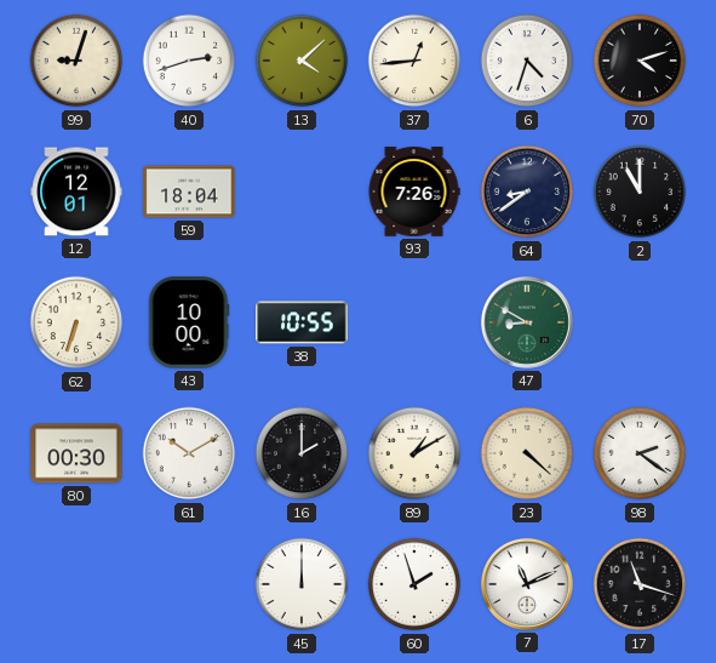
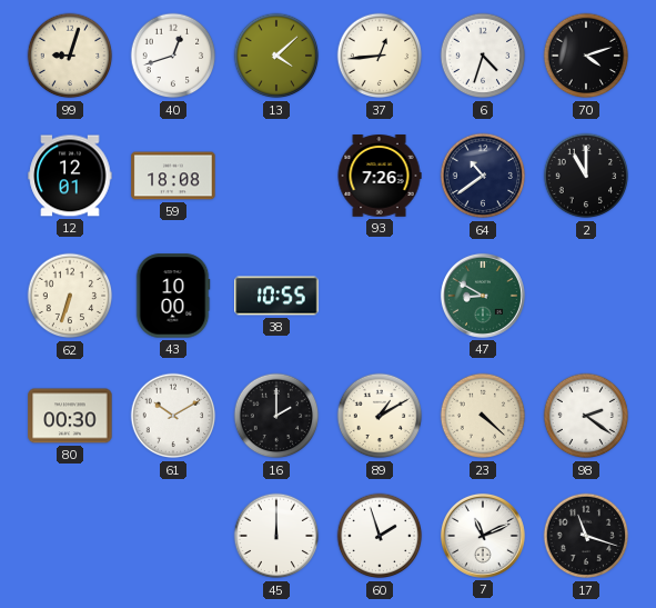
40: 2:42 -> 12:42
59: 18:04 -> 18:08
64: 8:39 -> 10:39
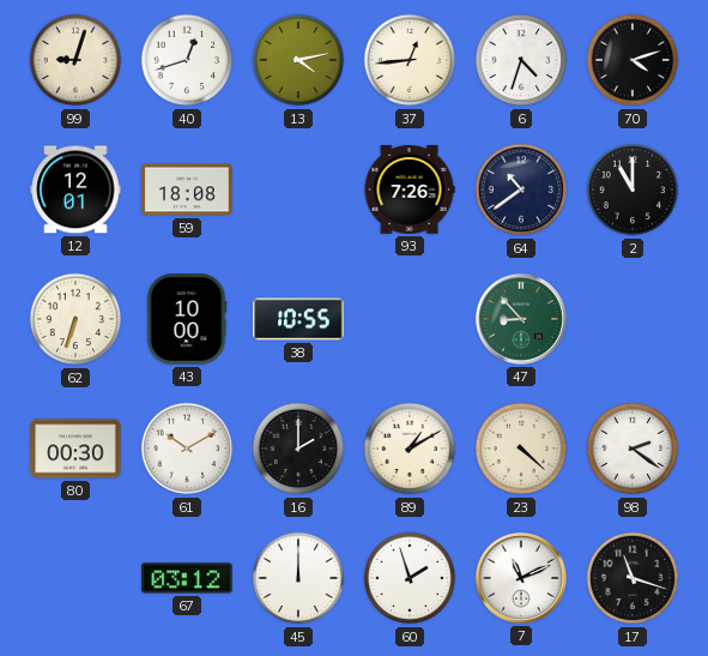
13: 4:08 -> 4:13
47: 8:50 -> 8:53
67: none -> 03:12
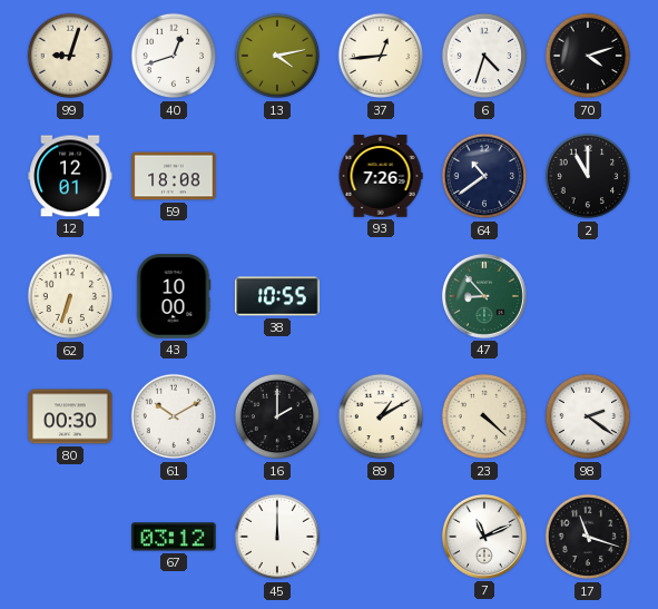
60: 1:57 -> none
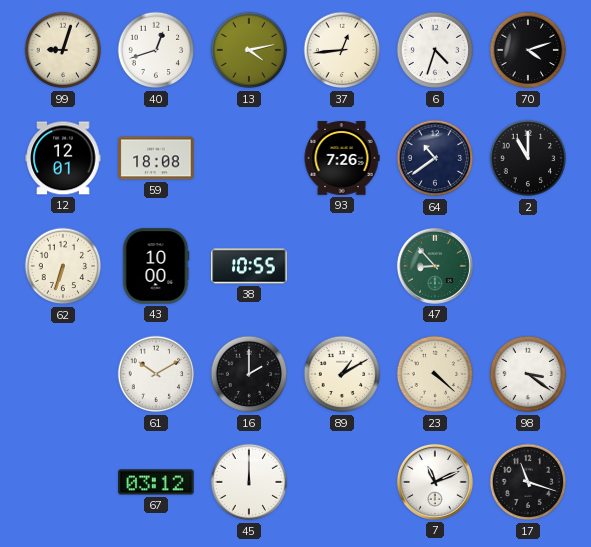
80: 00:30 -> none
98: 2:21 -> 3:21
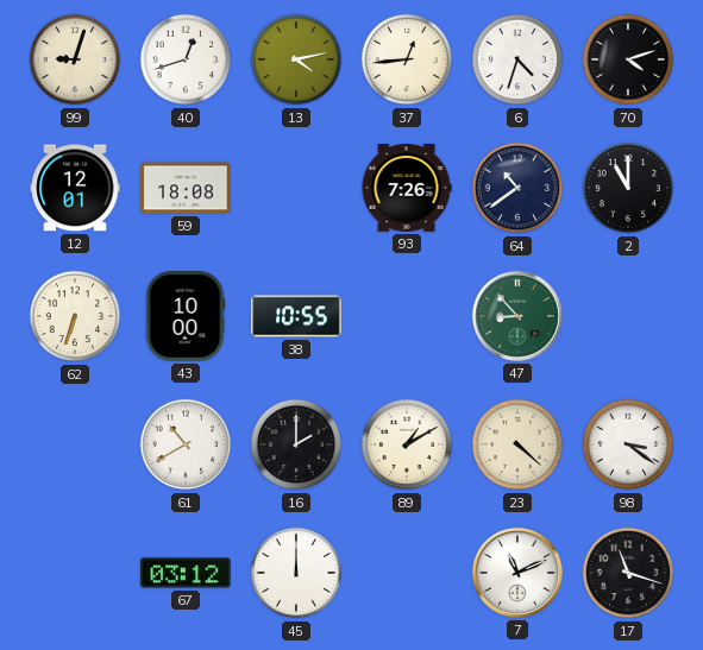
61: 10:10 -> 10:40
